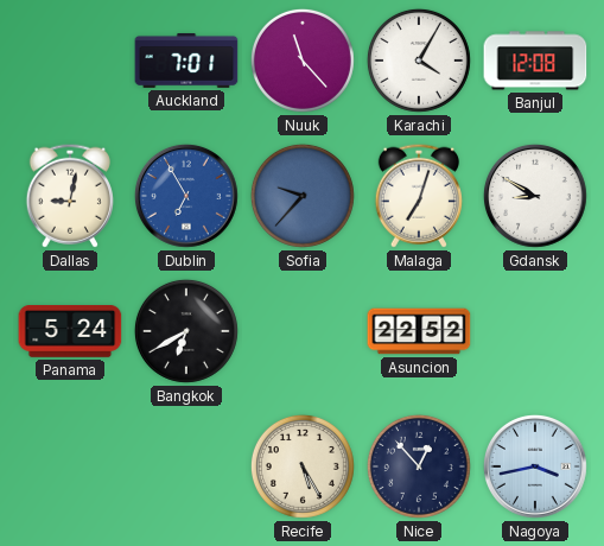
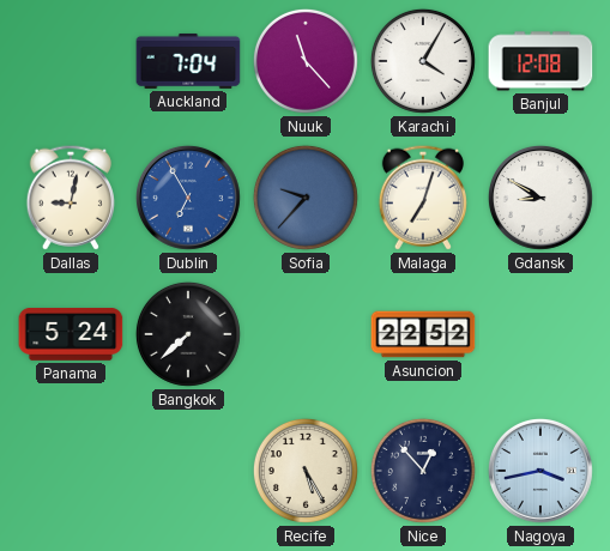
Auckland: 7:01 -> 7:04
Bangkok: 6:40 -> 7:38
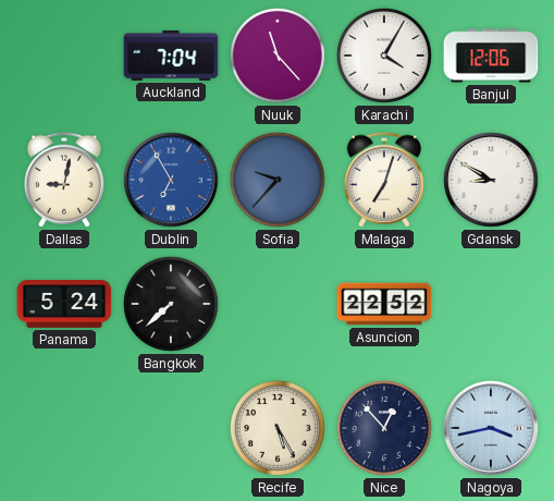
Banjul: 12:08 -> 12:06
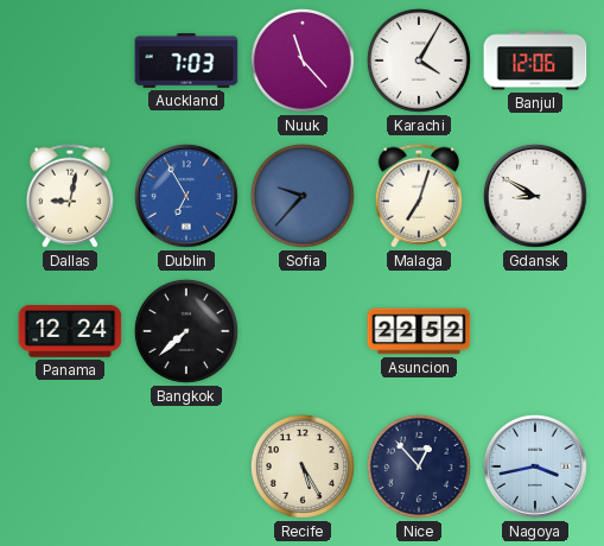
Auckland: 7:04 -> 7:03
Panama: 5:24 -> 12:24
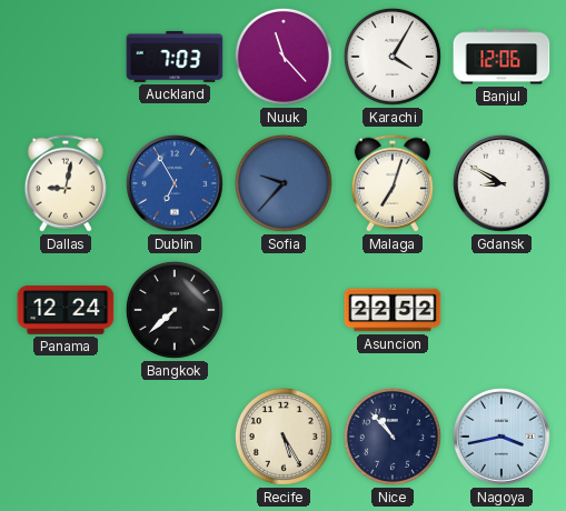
Nice: 12:53 -> 10:53
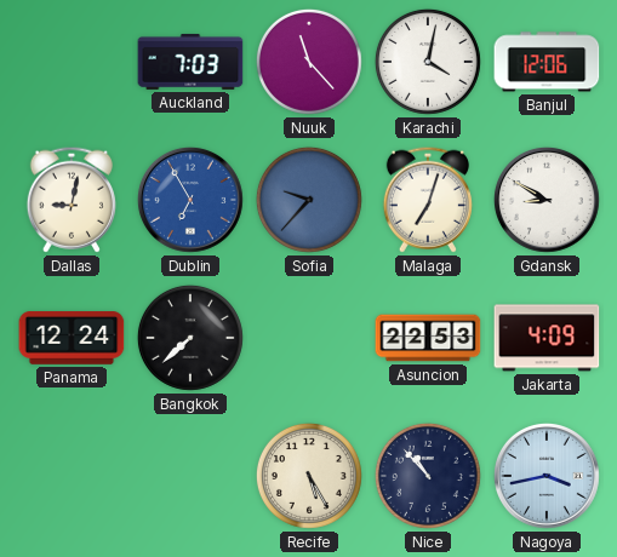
Karachi: 4:05 -> 4:02
Asuncion: 22:52 -> 22:53
Jakarta: none -> 4:09
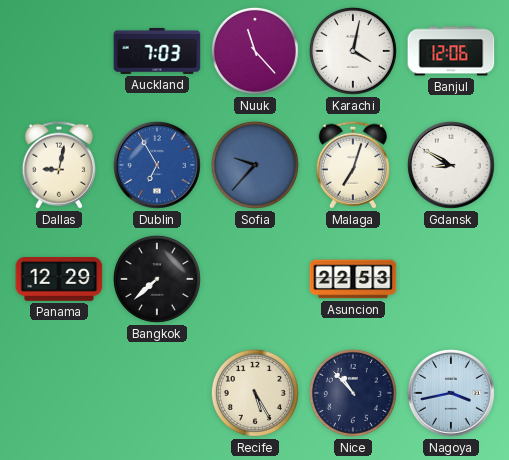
Panama: 12:24 -> 12:29
Jakarta: 4:09 -> none
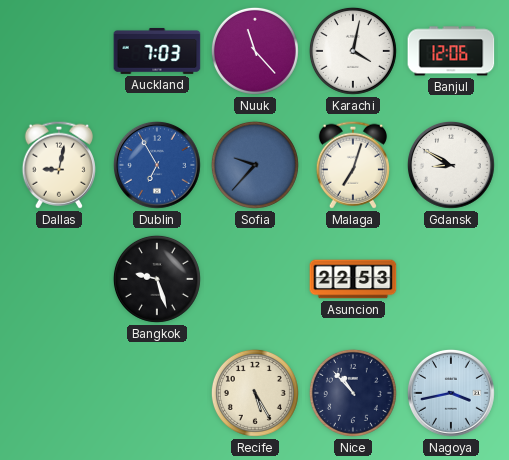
Panama: 12:29 -> none
Bangkok: 7:38 -> 9:27
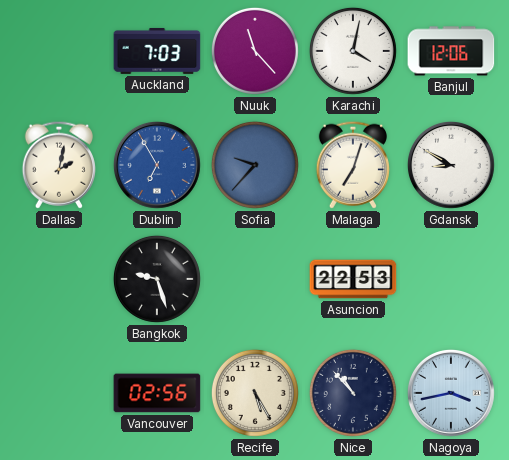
Dallas: 9:02 -> 2:02
Vancouver: none -> 02:56
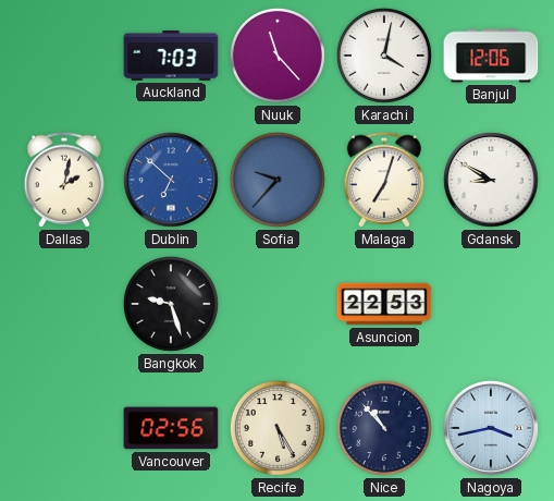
Dublin: 6:55 -> 6:52
